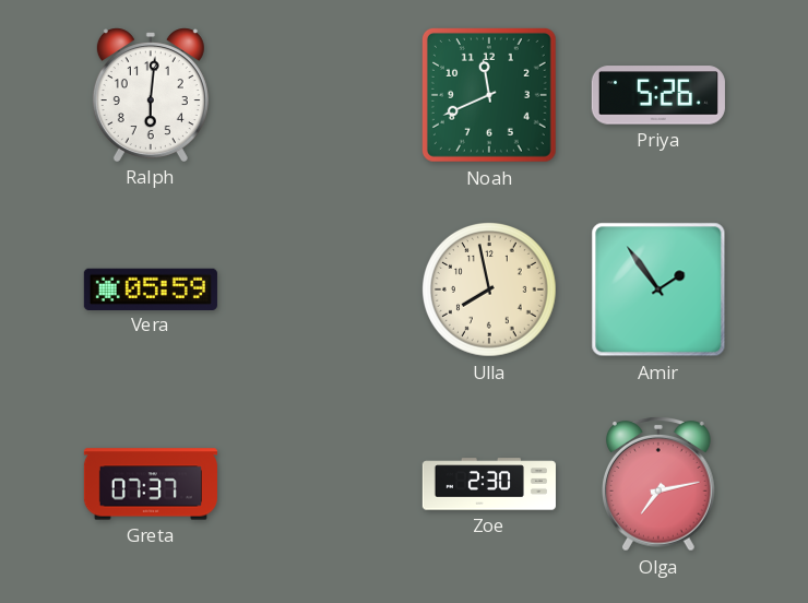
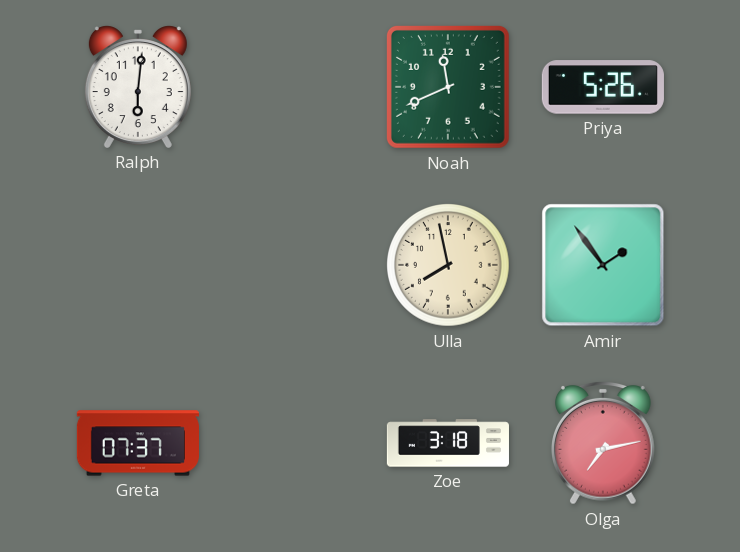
Vera: 05:59 -> none
Zoe: 2:30 -> 3:18
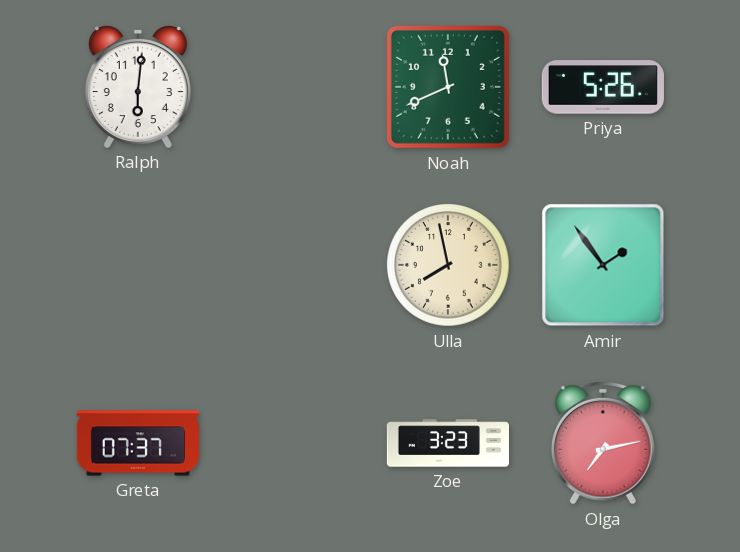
Zoe: 3:18 -> 3:23
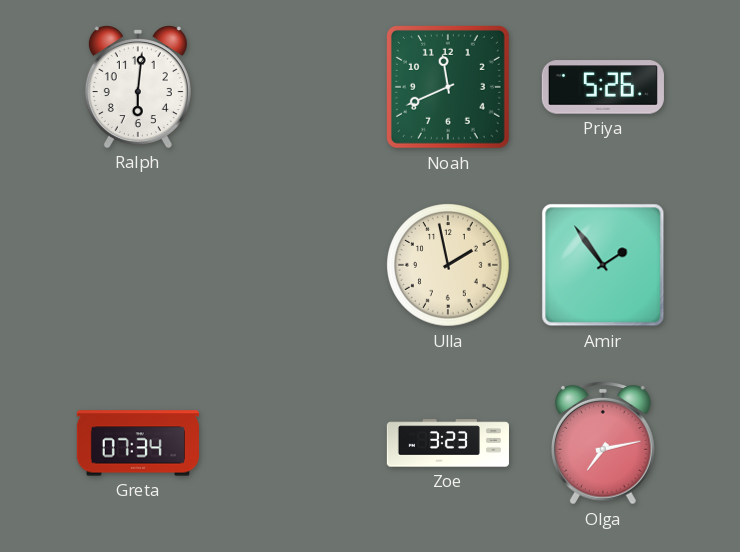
Ulla: 7:58 -> 1:58
Greta: 07:37 -> 07:34
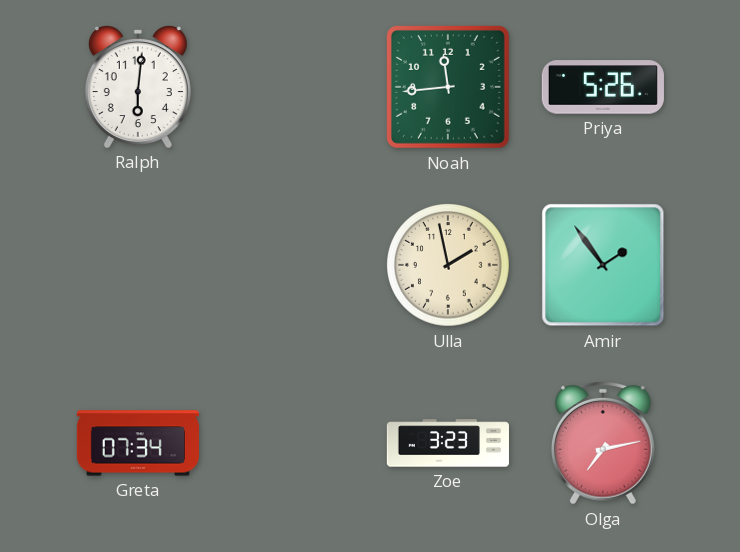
Noah: 11:41 -> 11:44
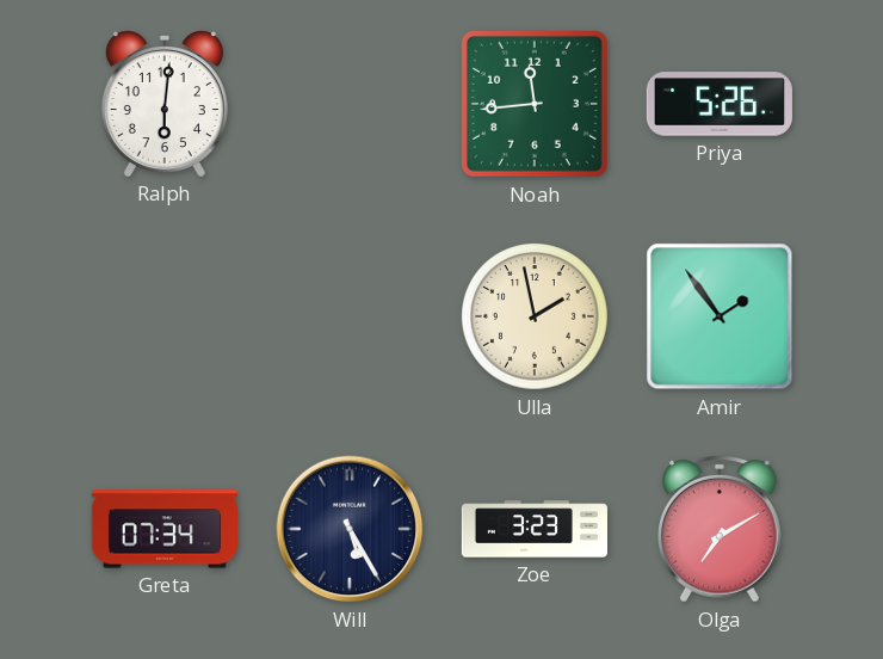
Will: none -> 5:25
Olga: 7:13 -> 7:10
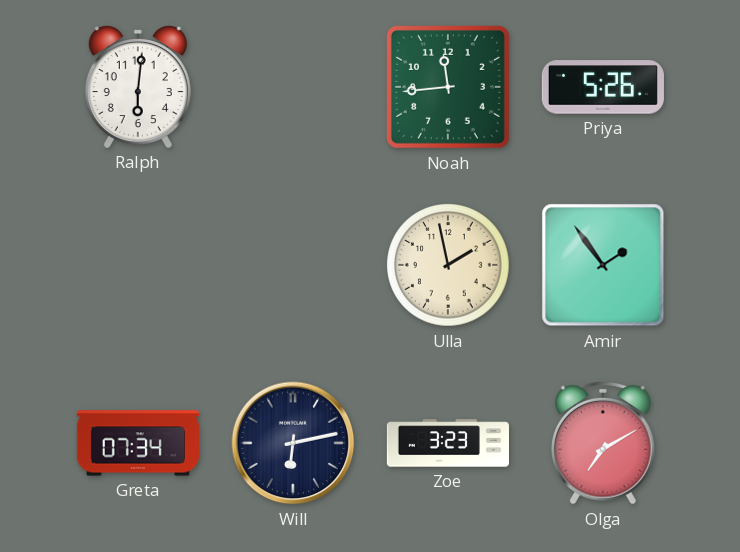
Will: 5:25 -> 6:13
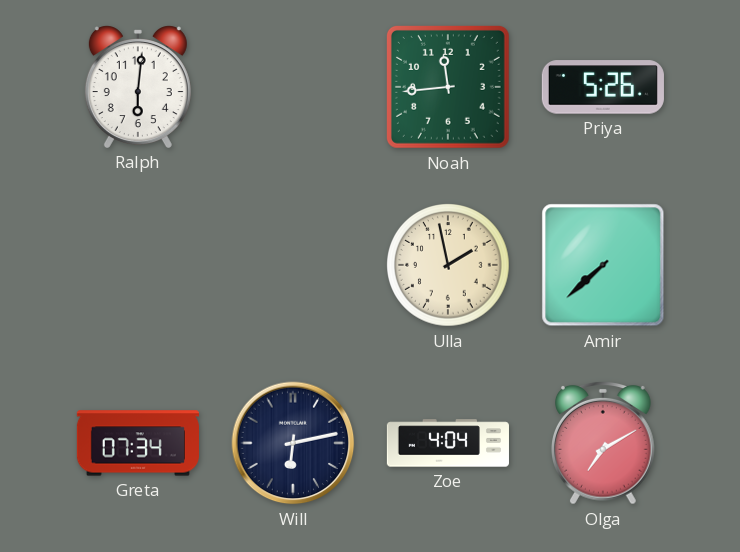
Amir: 1:54 -> 7:38
Zoe: 3:23 -> 4:04
